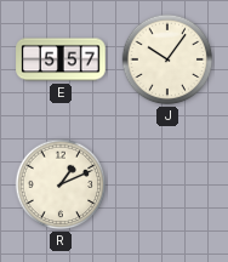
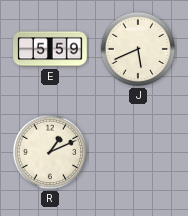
E: 5:57 -> 5:59
J: 10:06 -> 5:41
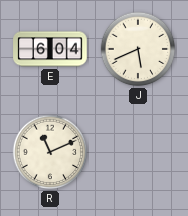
E: 5:59 -> 6:04
R: 1:11 -> 11:11
